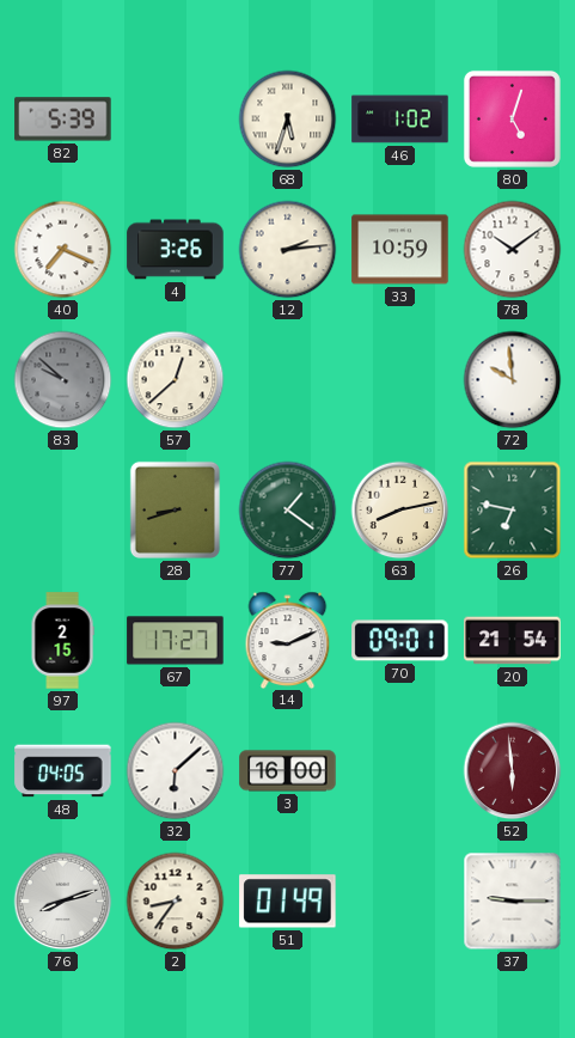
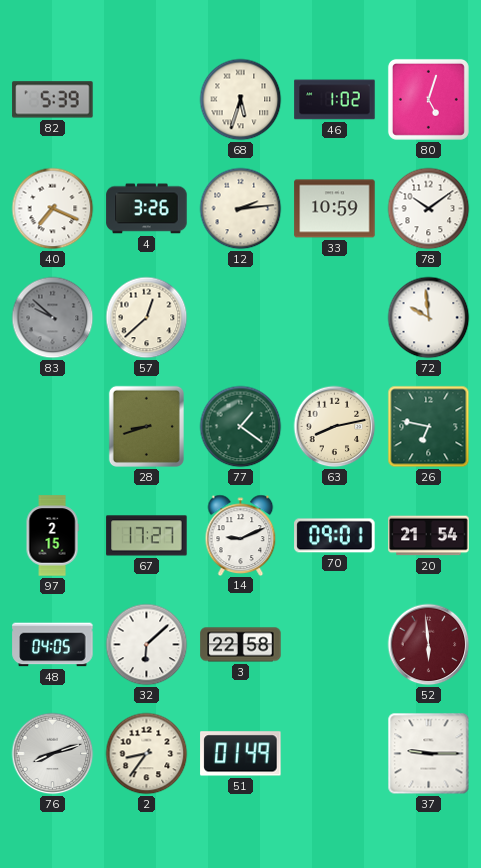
3: 16:00 -> 22:58
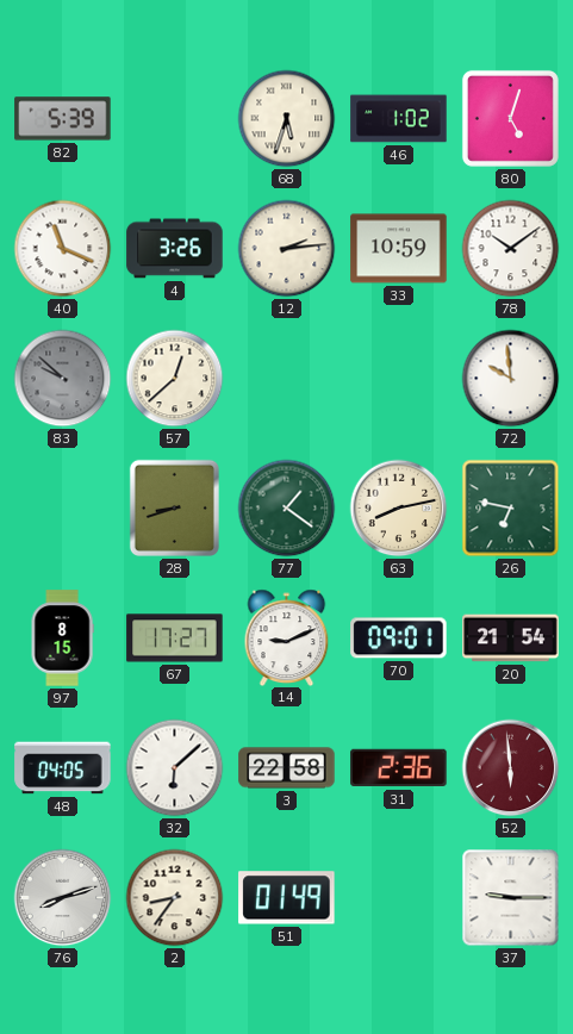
40: 7:19 -> 11:19
97: 2:15 -> 8:15
31: none -> 2:36
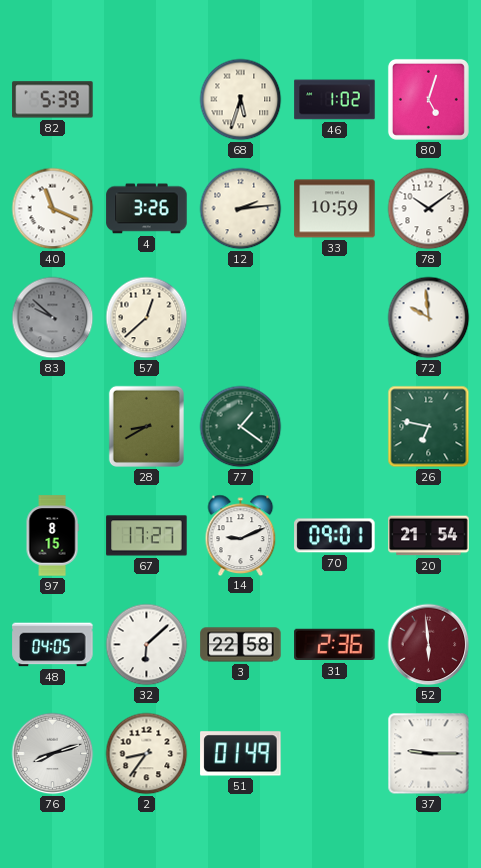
28: 8:42 -> 8:40
63: 8:13 -> none
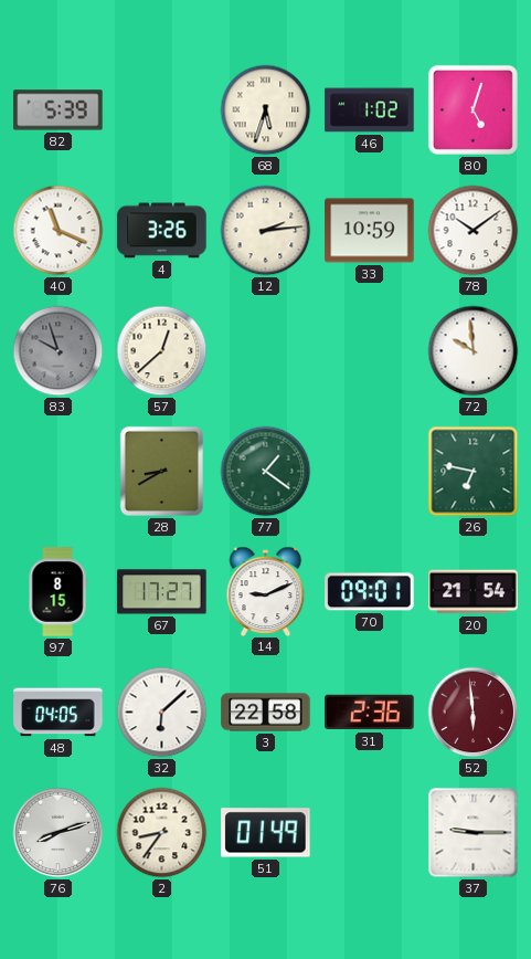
83: 9:52 -> 9:57
